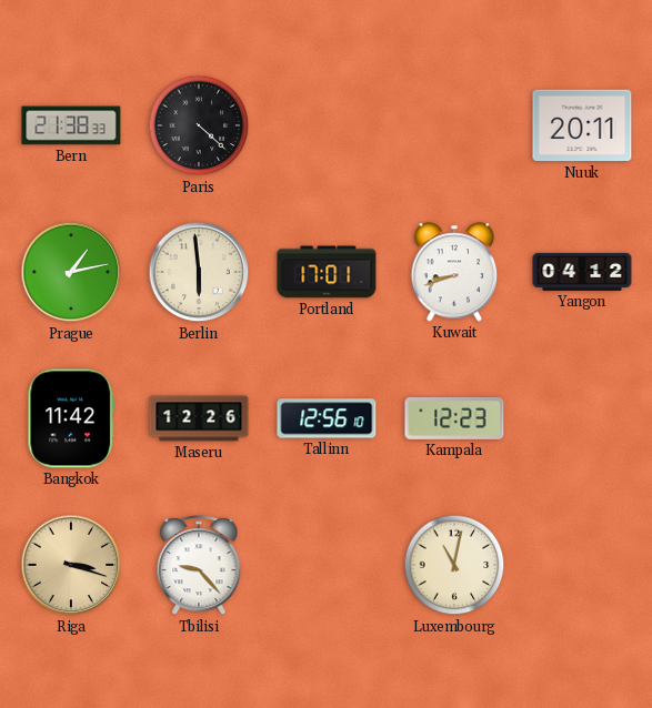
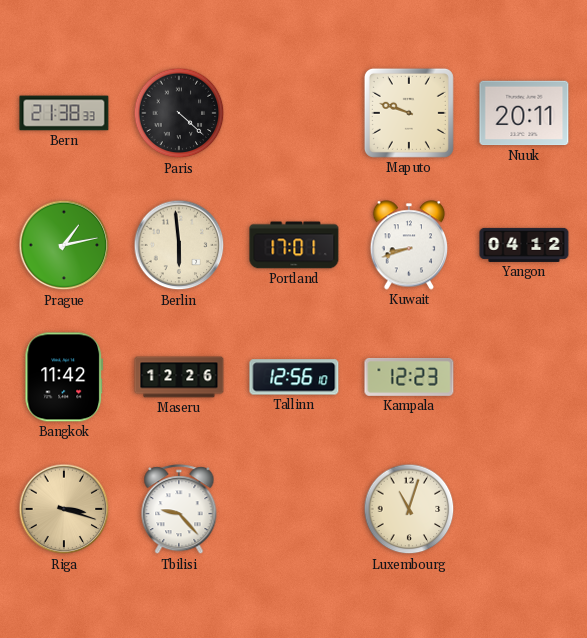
Maputo: none -> 9:48
Luxembourg: 11:02 -> 11:03
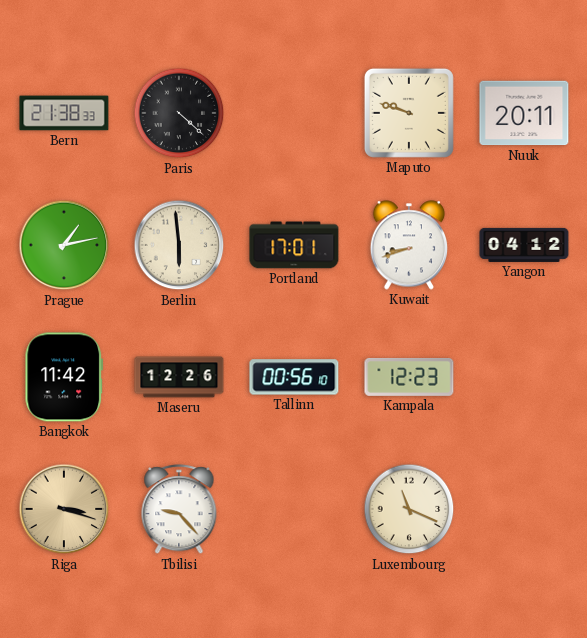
Tallinn: 12:56 -> 00:56
Luxembourg: 11:03 -> 11:19
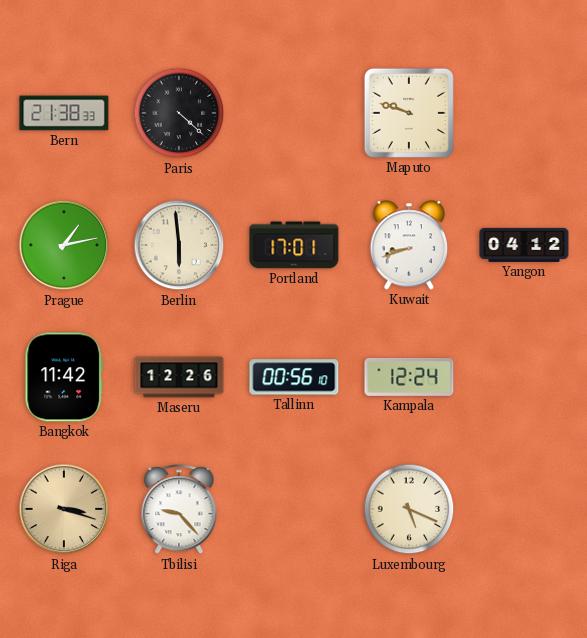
Nuuk: 20:11 -> none
Kampala: 12:23 -> 12:24
Luxembourg: 11:19 -> 5:19
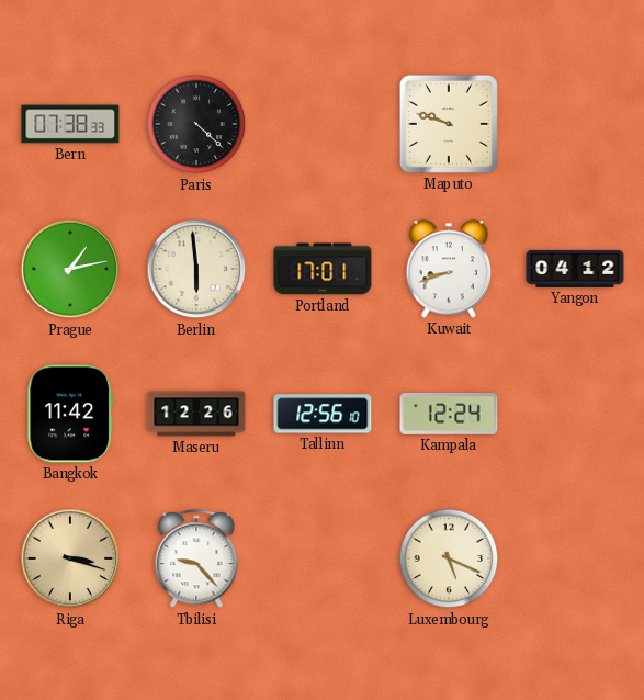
Bern: 21:38 -> 07:38
Tallinn: 00:56 -> 12:56
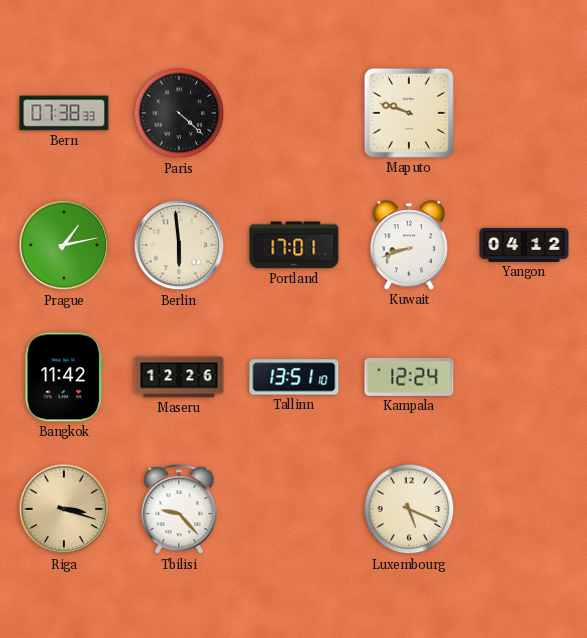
Tallinn: 12:56 -> 13:51
